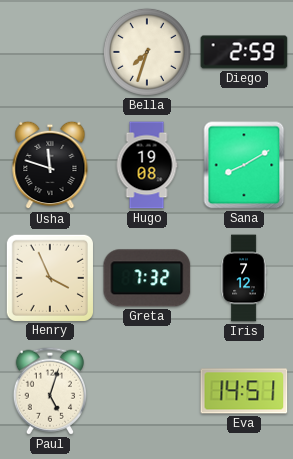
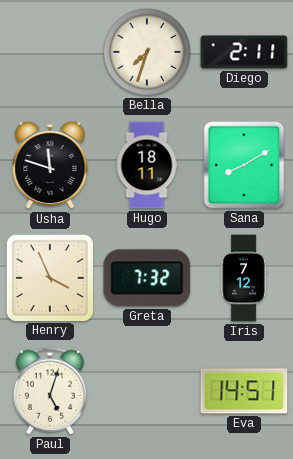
Diego: 2:59 -> 2:11
Hugo: 19:08 -> 18:11
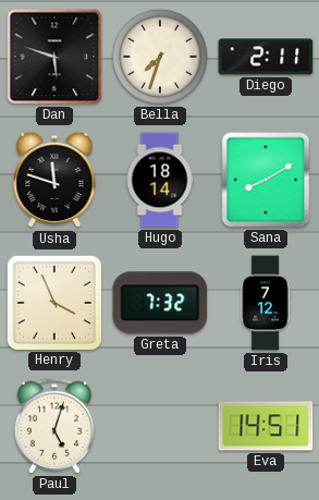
Dan: none -> 5:48
Hugo: 18:11 -> 18:14
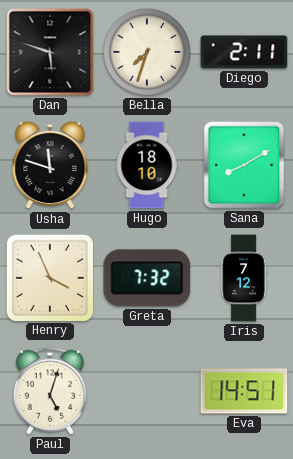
Hugo: 18:14 -> 18:10
